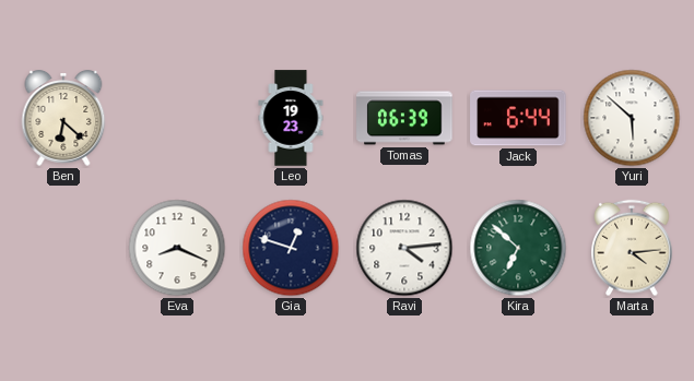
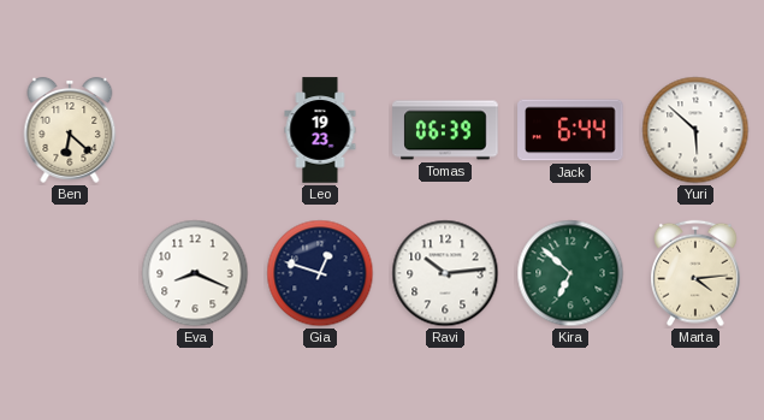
Ravi: 4:14 -> 10:14
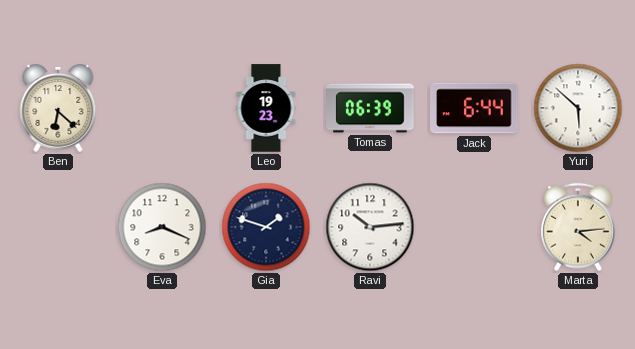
Gia: 12:48 -> 1:48
Kira: 6:52 -> none
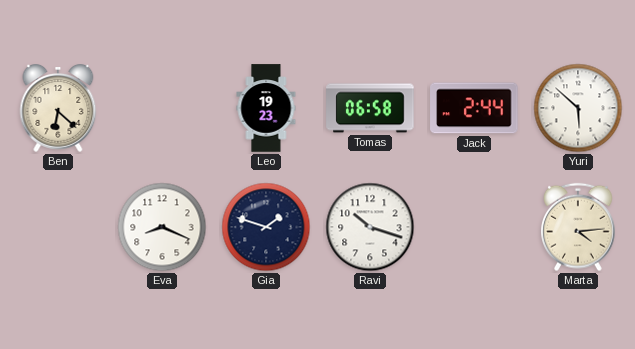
Tomas: 06:39 -> 06:58
Jack: 6:44 -> 2:44
Ravi: 10:14 -> 10:18
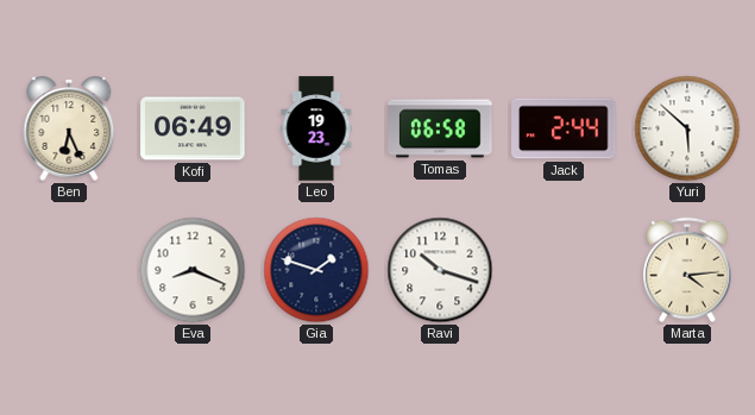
Ben: 6:22 -> 6:26
Kofi: none -> 06:49
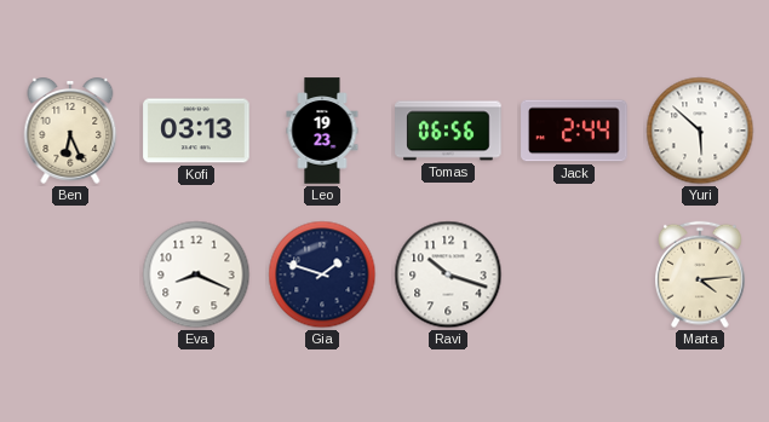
Kofi: 06:49 -> 03:13
Tomas: 06:58 -> 06:56
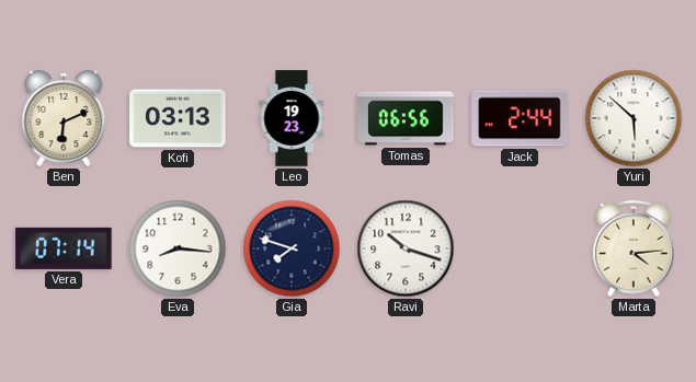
Ben: 6:26 -> 6:11
Vera: none -> 07:14
Eva: 8:19 -> 8:16
Gia: 1:48 -> 7:48
